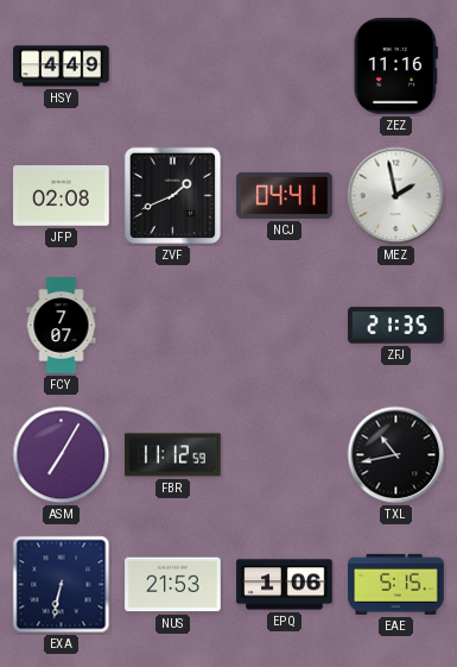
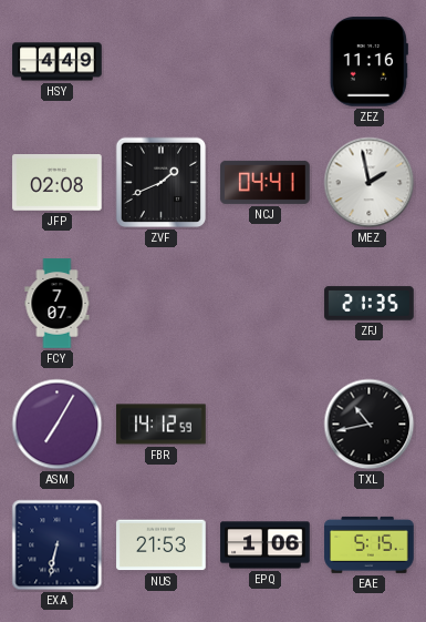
FBR: 11:12 -> 14:12
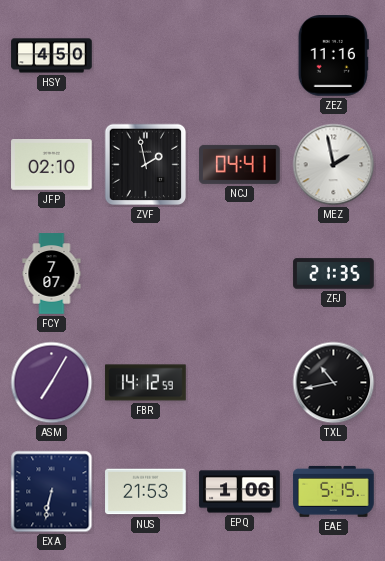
HSY: 4:49 -> 4:50
JFP: 02:08 -> 02:10
ZVF: 1:41 -> 1:58
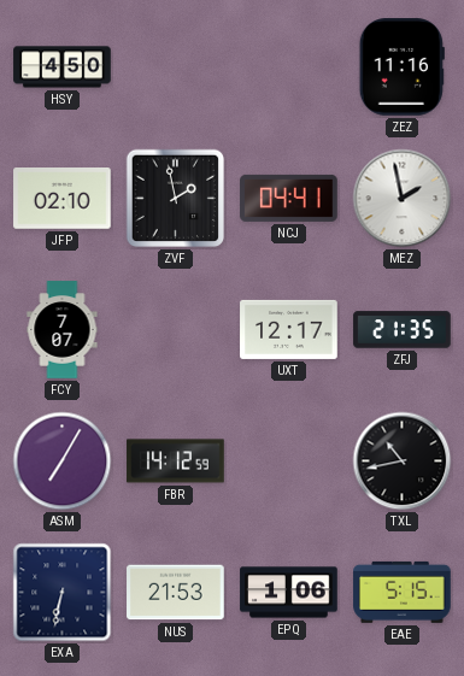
UXT: none -> 12:17
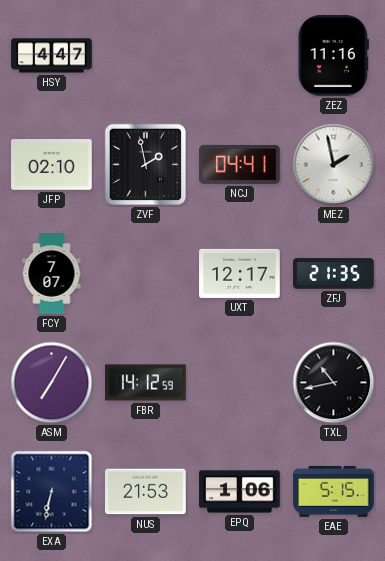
HSY: 4:50 -> 4:47
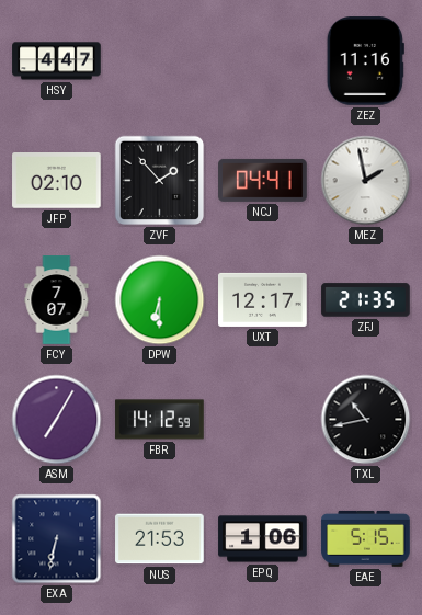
ZVF: 1:58 -> 1:53
DPW: none -> 6:30
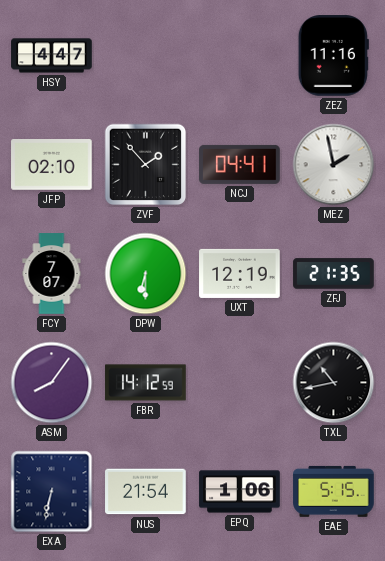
UXT: 12:17 -> 12:19
ASM: 7:05 -> 8:06
NUS: 21:53 -> 21:54
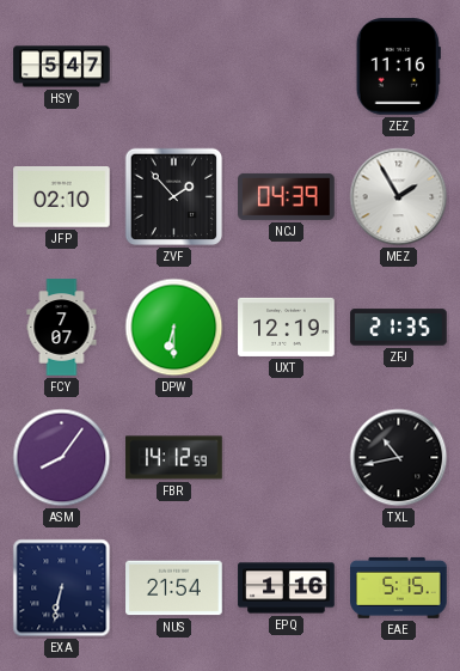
HSY: 4:47 -> 5:47
NCJ: 04:41 -> 04:39
MEZ: 1:58 -> 1:55
EPQ: 1:06 -> 1:16
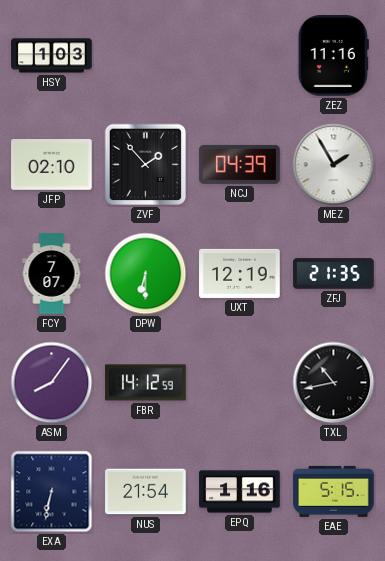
HSY: 5:47 -> 1:03
